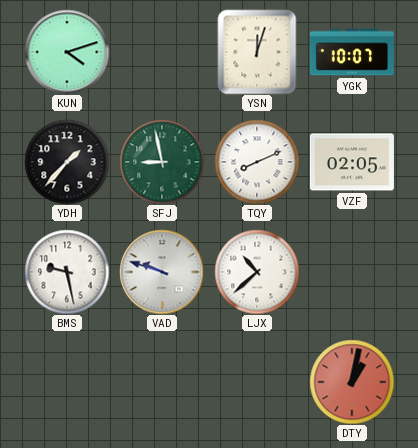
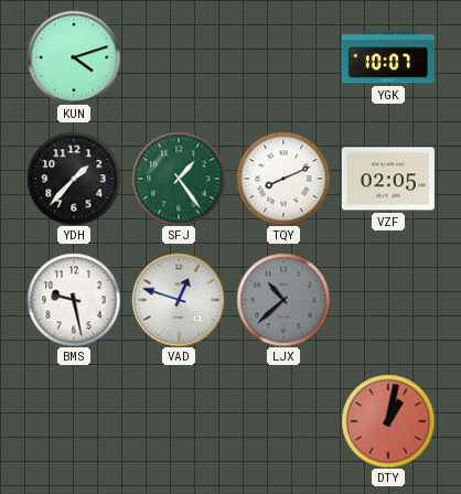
YSN: 12:03 -> none
SFJ: 8:58 -> 1:24
VAD: 9:48 -> 12:48
LJX dial: white -> grey
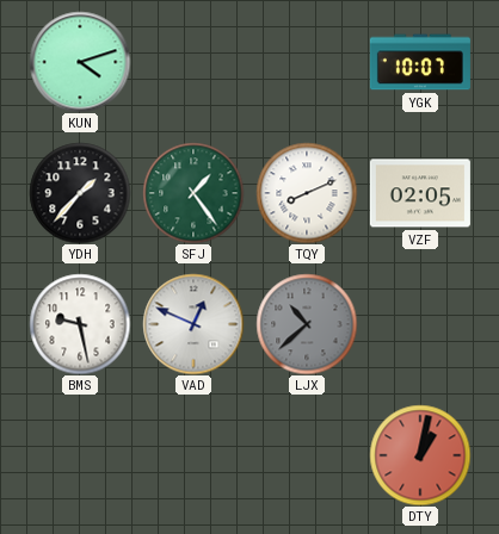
VAD: 12:48 -> 12:49
